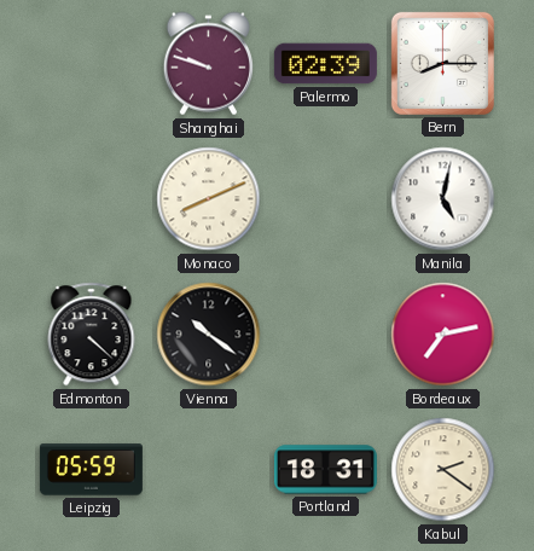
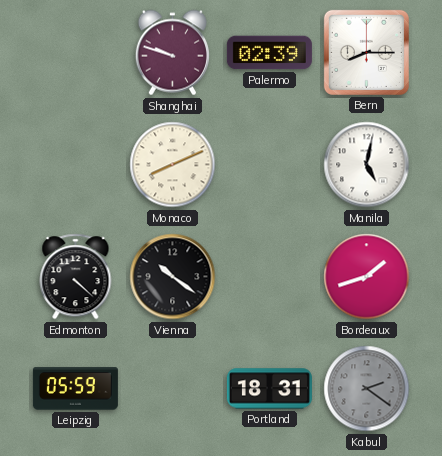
Bordeaux: 7:13 -> 1:42
Kabul dial: cream -> grey
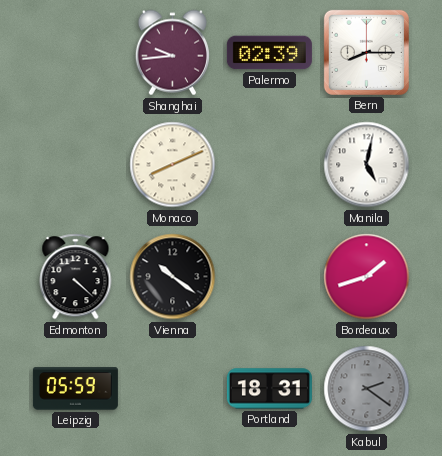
Shanghai: 9:48 -> 9:44
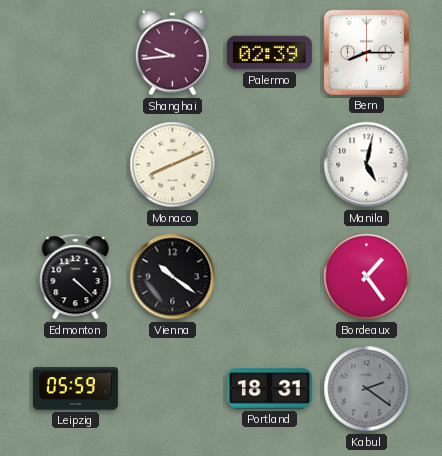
Bordeaux: 1:42 -> 1:24
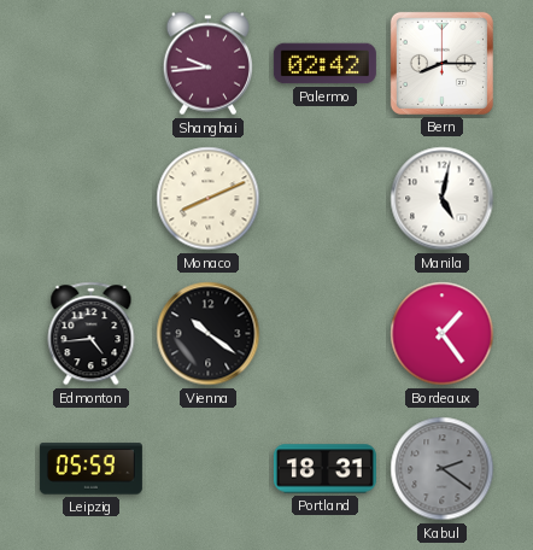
Palermo: 02:39 -> 02:42
Edmonton: 4:22 -> 4:44
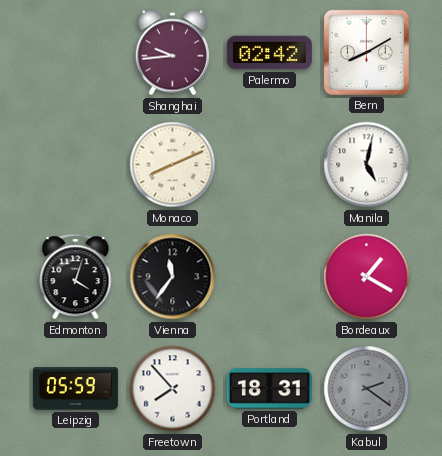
Bern: 8:15 -> 8:10
Edmonton: 4:44 -> 4:03
Vienna: 10:21 -> 11:36
Bordeaux: 1:24 -> 1:20
Freetown: none -> 7:53
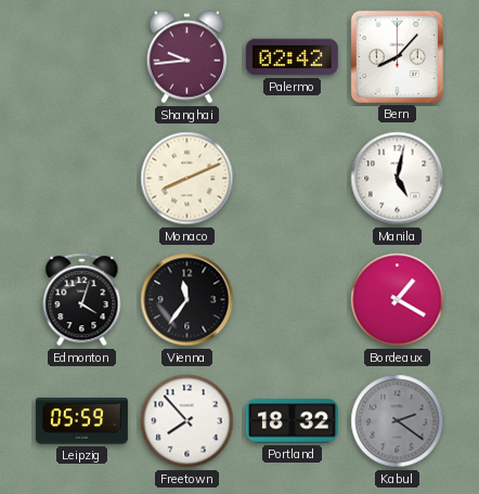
Bern: 8:10 -> 8:07
Portland: 18:31 -> 18:32
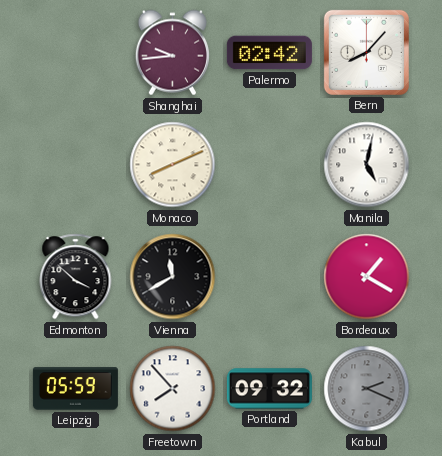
Edmonton: 4:03 -> 3:52
Vienna: 11:36 -> 11:40
Portland: 18:32 -> 09:32
Kabul: 2:21 -> 2:19
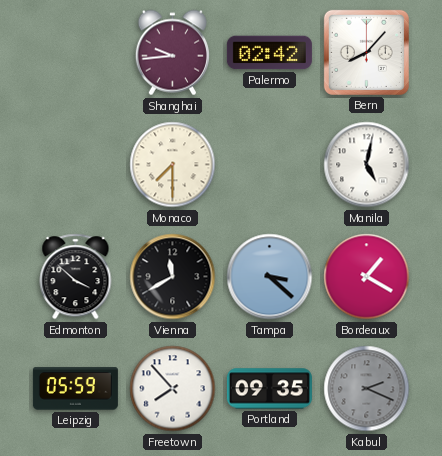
Monaco: 8:11 -> 7:30
Tampa: none -> 3:22
Portland: 09:32 -> 09:35
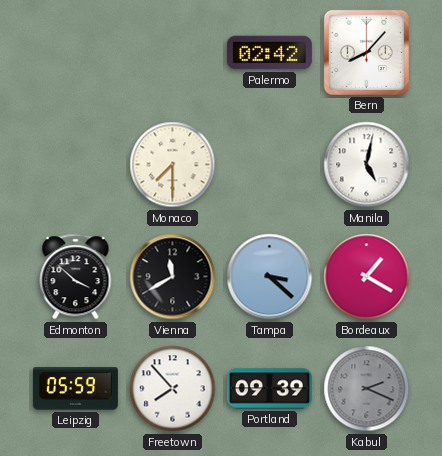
Shanghai: 9:44 -> none
Portland: 09:35 -> 09:39
